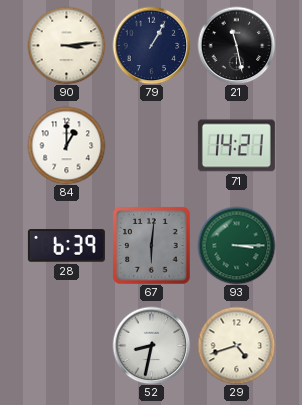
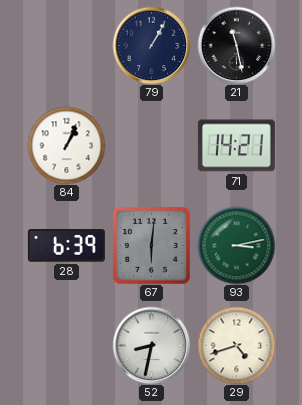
90: 3:14 -> none
84: 1:00 -> 1:04
93: 3:15 -> 3:13
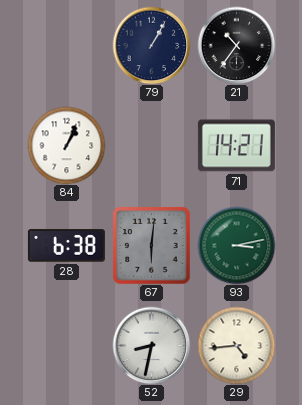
21: 11:28 -> 10:36
28: 6:39 -> 6:38
29: 4:42 -> 4:44
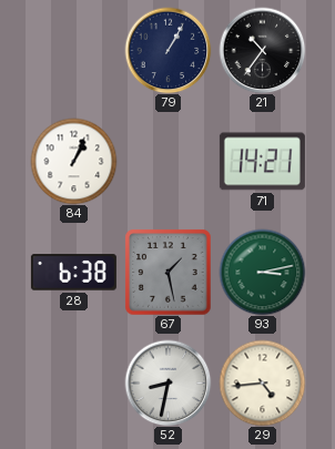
67: 6:01 -> 1:28
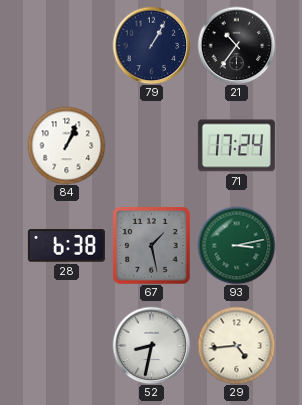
71: 14:21 -> 17:24
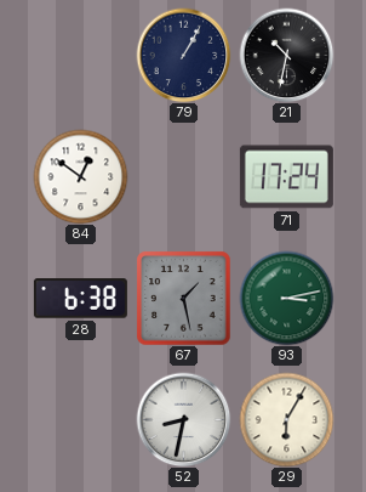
21: 10:36 -> 10:32
84: 1:04 -> 12:51
29: 4:44 -> 6:05
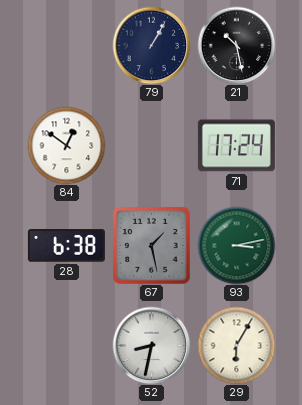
21: 10:32 -> 10:28
